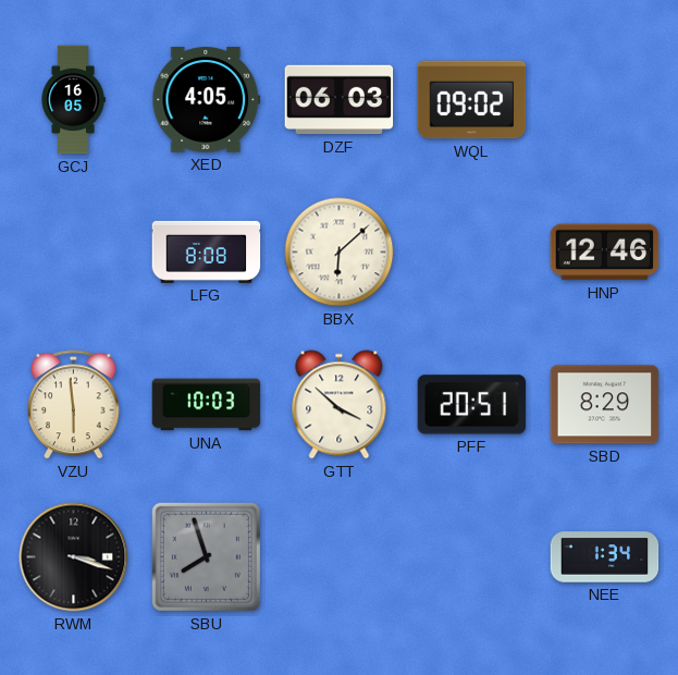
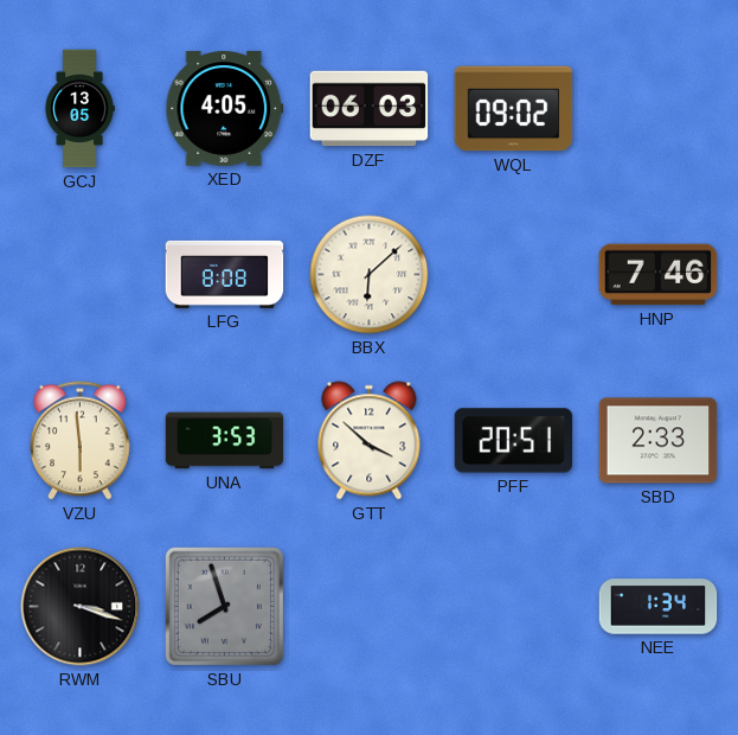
GCJ: 16:05 -> 13:05
HNP: 12:46 -> 7:46
UNA: 10:03 -> 3:53
SBD: 8:29 -> 2:33
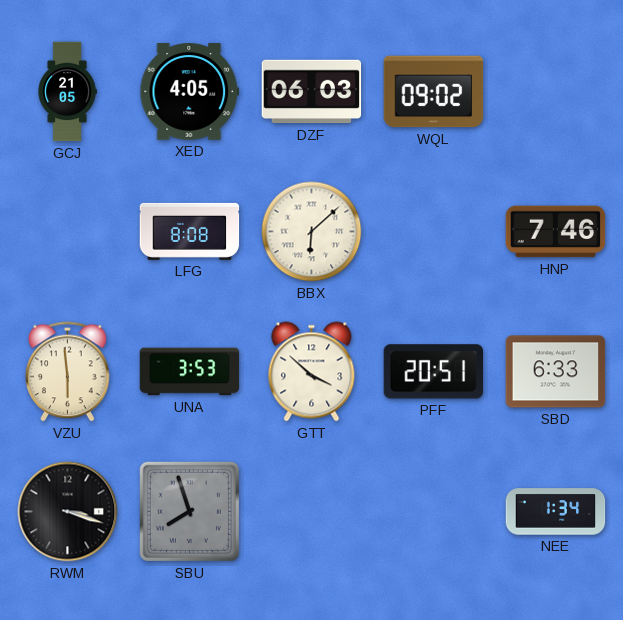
GCJ: 13:05 -> 21:05
SBD: 2:33 -> 6:33
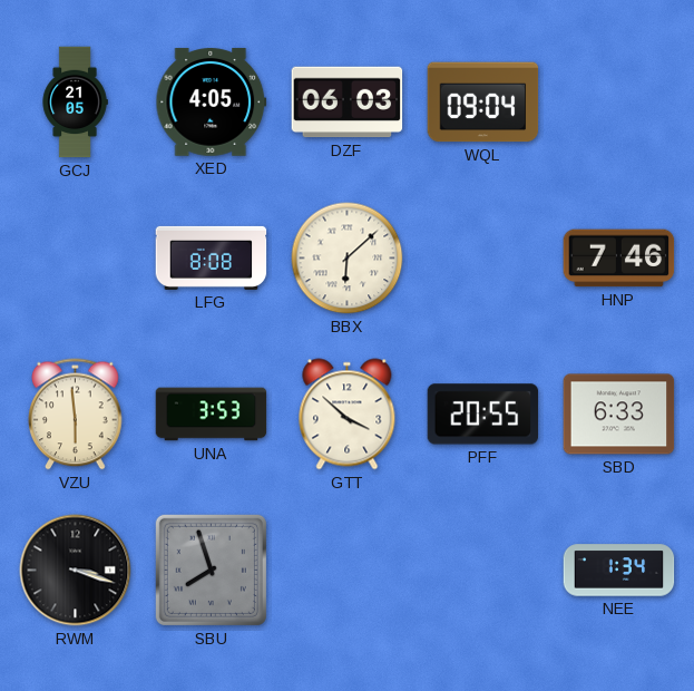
WQL: 09:02 -> 09:04
PFF: 20:51 -> 20:55
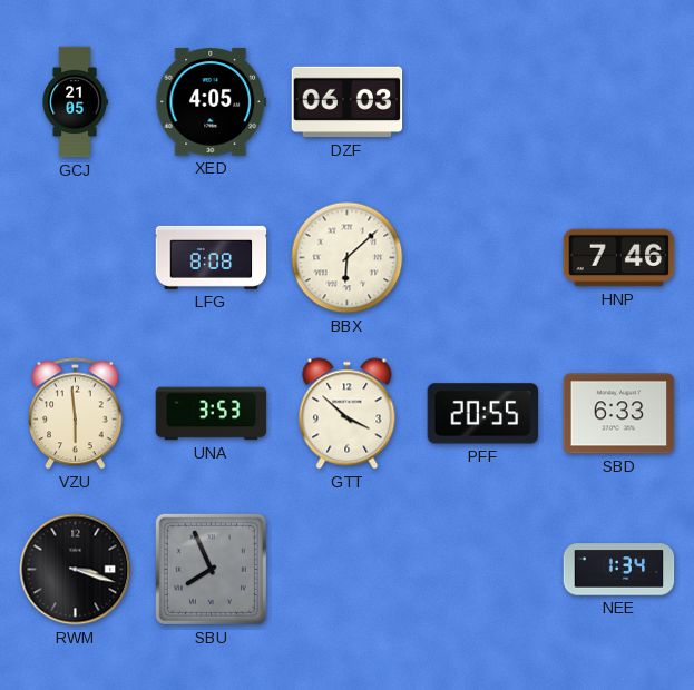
WQL: 09:04 -> none
SBU: 7:57 -> 7:56
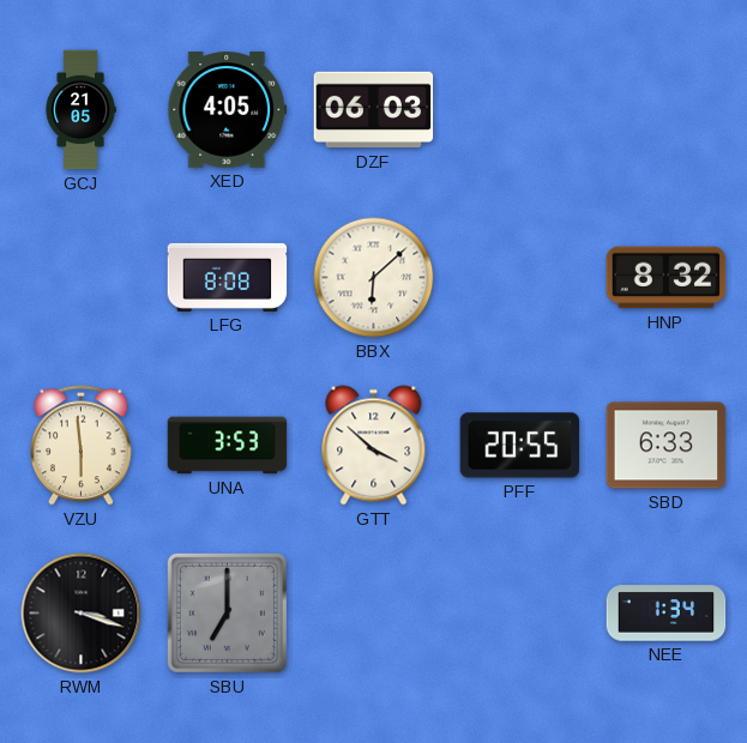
HNP: 7:46 -> 8:32
SBU: 7:56 -> 7:00
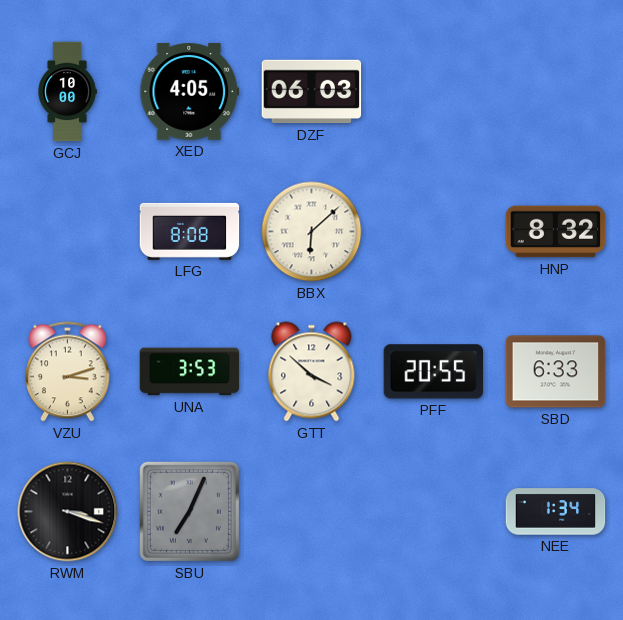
GCJ: 21:05 -> 10:00
VZU: 5:59 -> 3:12
SBU: 7:00 -> 7:04
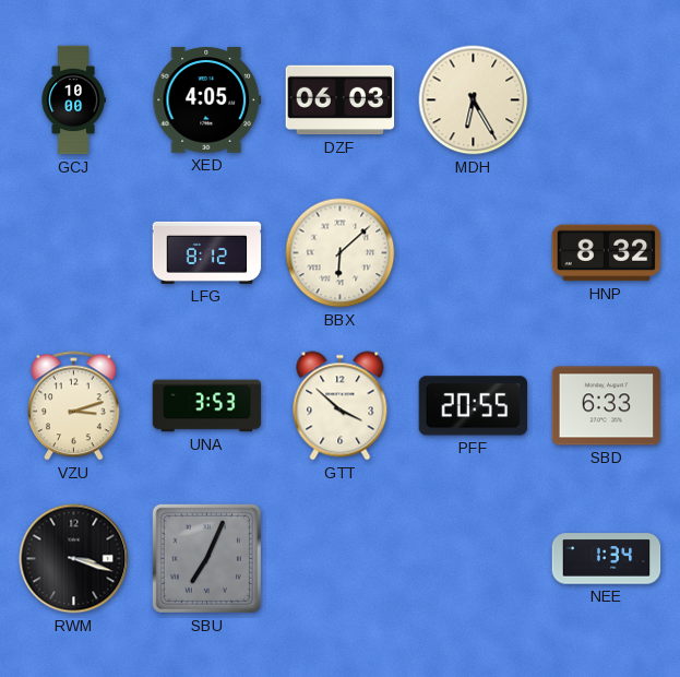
MDH: none -> 6:25
LFG: 8:08 -> 8:12
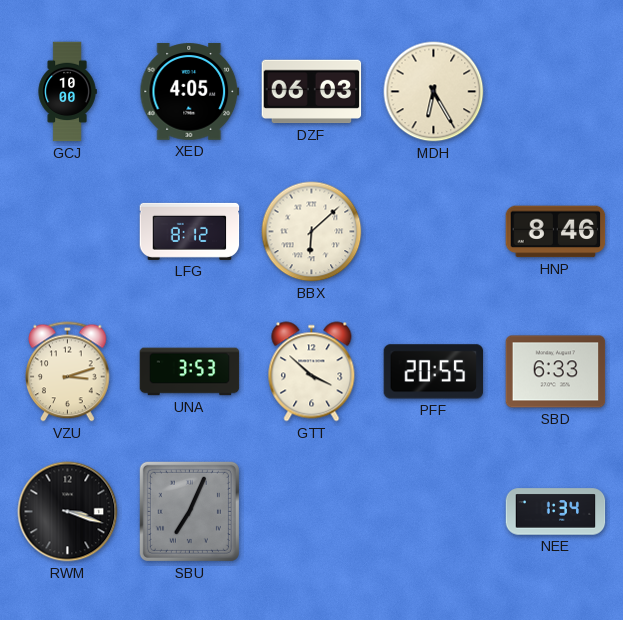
HNP: 8:32 -> 8:46
